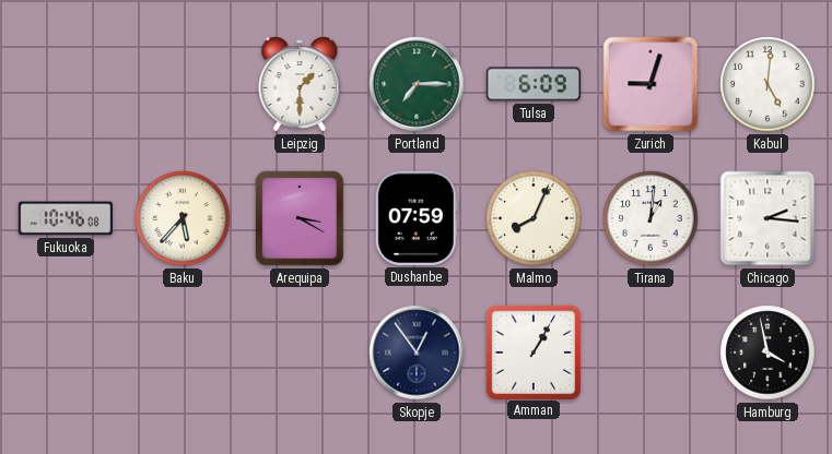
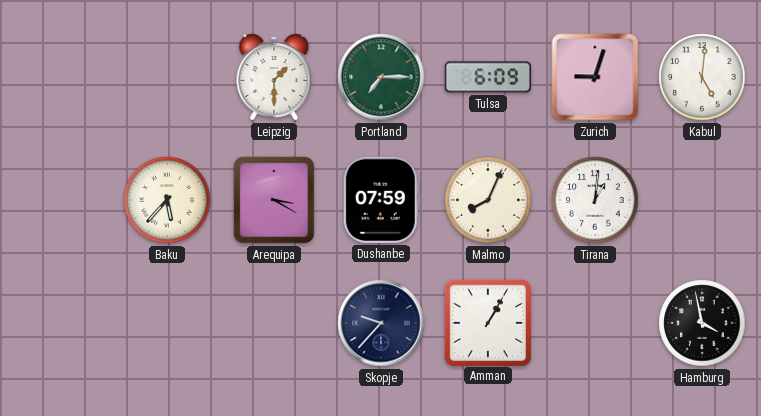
Fukuoka: 10:46 -> none
Chicago: 2:16 -> none
Skopje: 12:54 -> 9:37
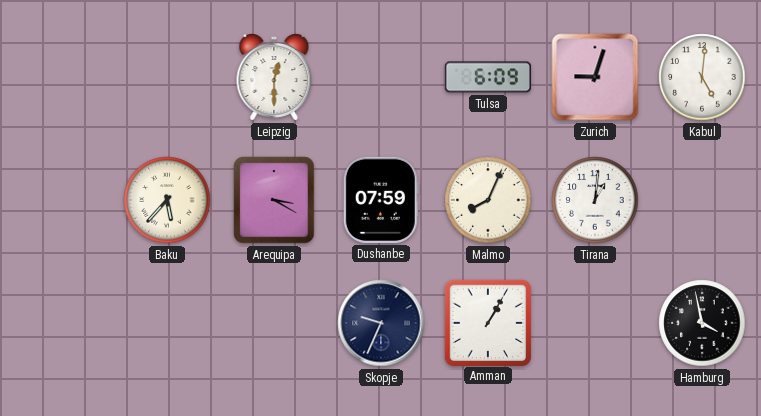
Leipzig: 1:30 -> 12:30
Portland: 7:15 -> none
Skopje: 9:37 -> 9:34
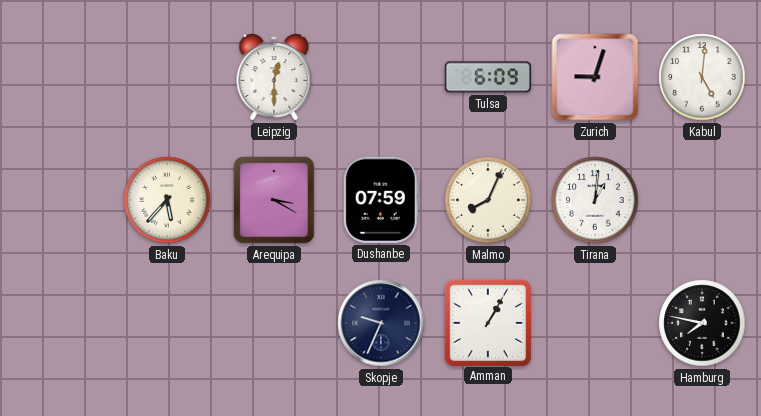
Hamburg: 3:58 -> 7:47
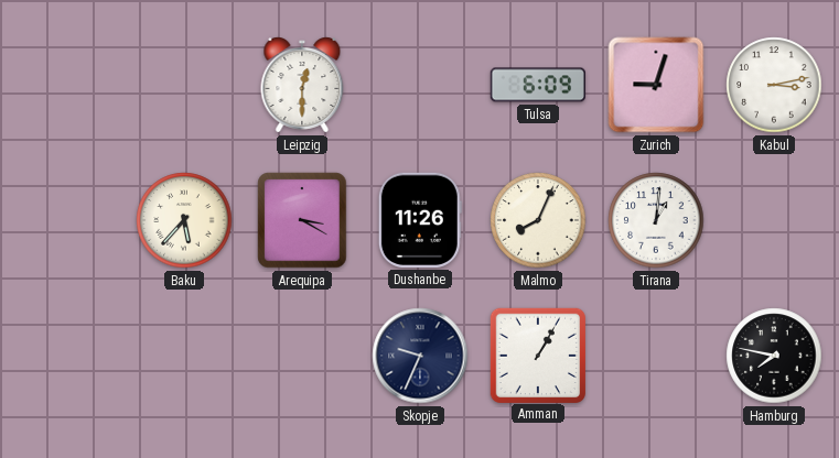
Kabul: 5:01 -> 3:13
Dushanbe: 07:59 -> 11:26
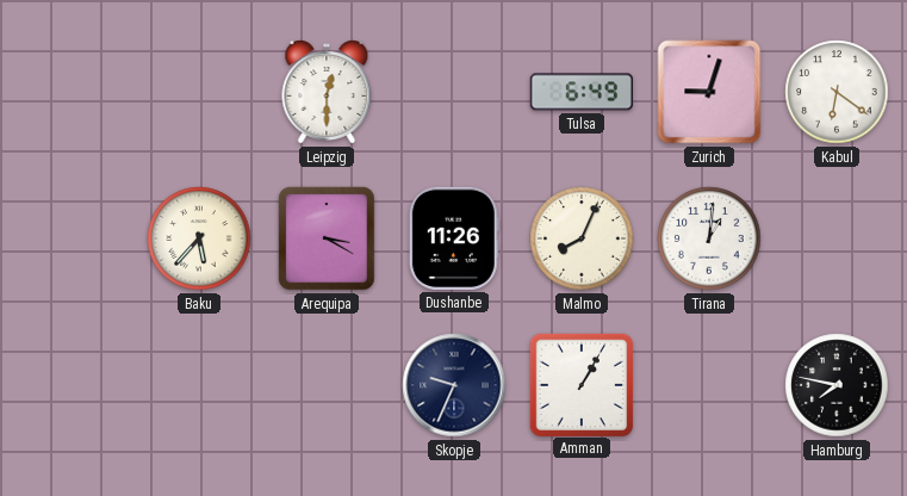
Tulsa: 6:09 -> 6:49
Kabul: 3:13 -> 6:21
